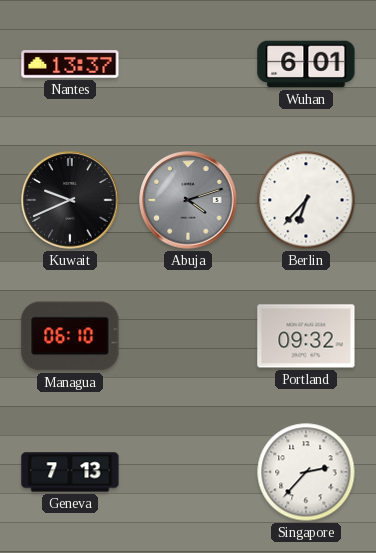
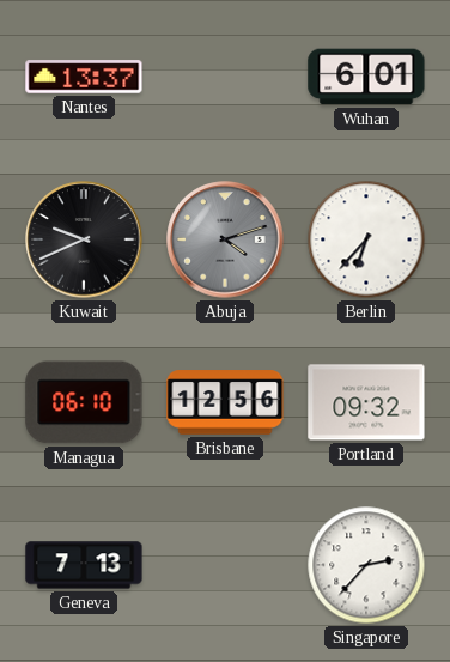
Brisbane: none -> 12:56
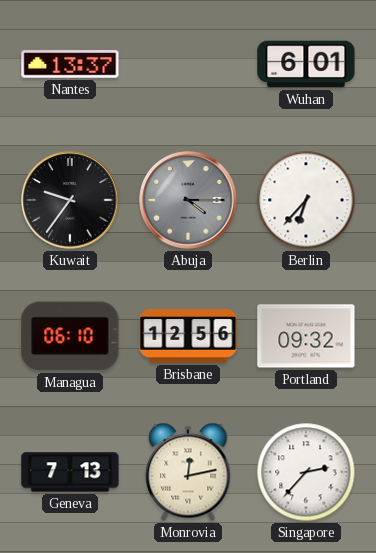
Kuwait: 9:41 -> 9:36
Abuja: 4:12 -> 4:15
Monrovia: none -> 12:13
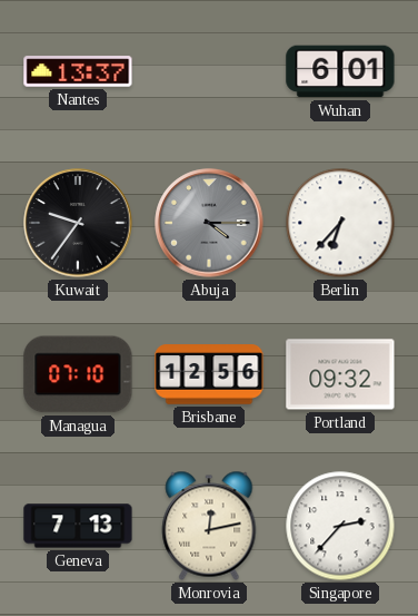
Managua: 06:10 -> 07:10
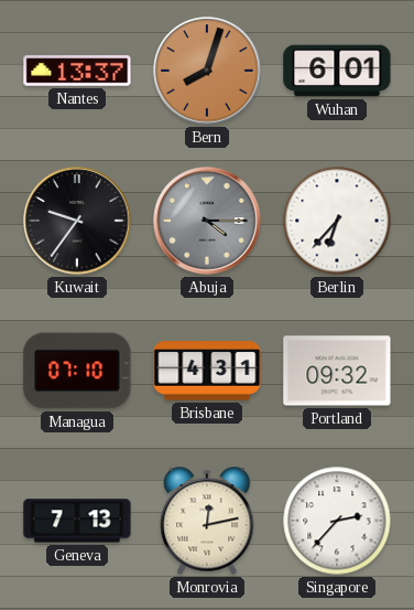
Bern: none -> 8:03
Brisbane: 12:56 -> 4:31
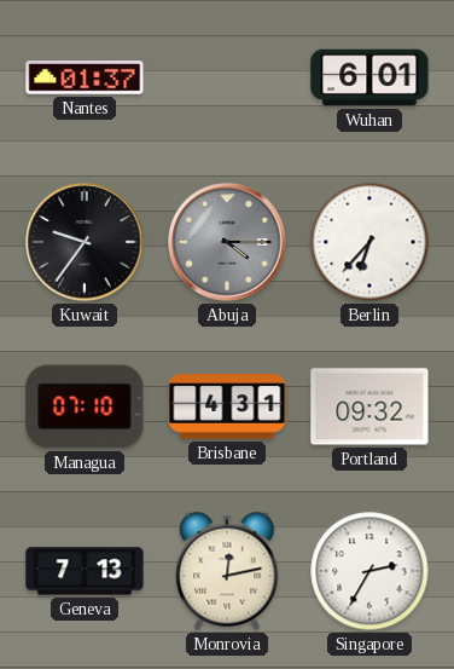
Nantes: 13:37 -> 01:37
Bern: 8:03 -> none
Singapore: 2:37 -> 2:35
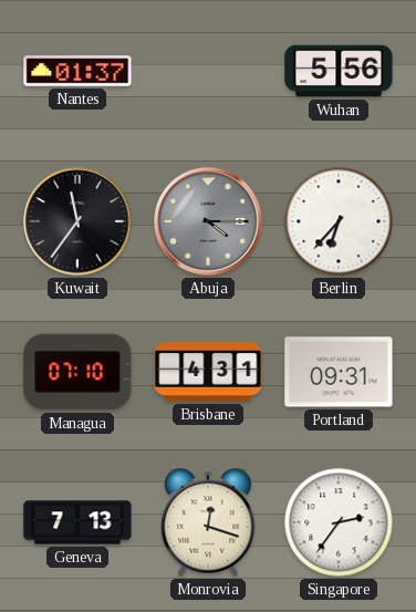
Wuhan: 6:01 -> 5:56
Kuwait: 9:36 -> 11:36
Portland: 09:32 -> 09:31
Monrovia: 12:13 -> 12:18
Singapore: 2:35 -> 2:36
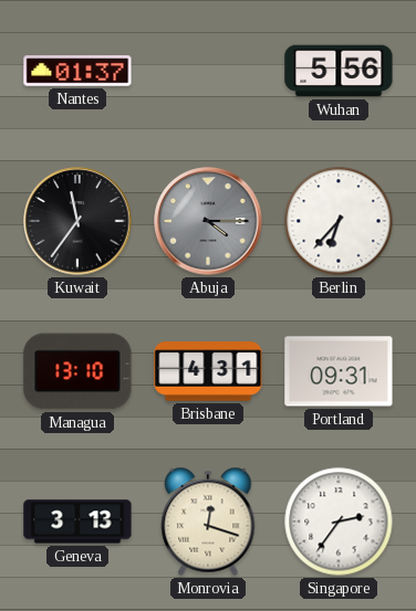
Managua: 07:10 -> 13:10
Geneva: 7:13 -> 3:13
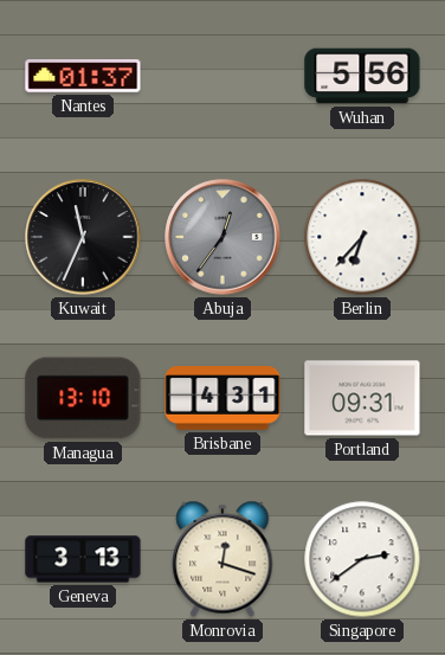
Kuwait: 11:36 -> 11:34
Abuja: 4:15 -> 12:36
Singapore: 2:36 -> 2:39
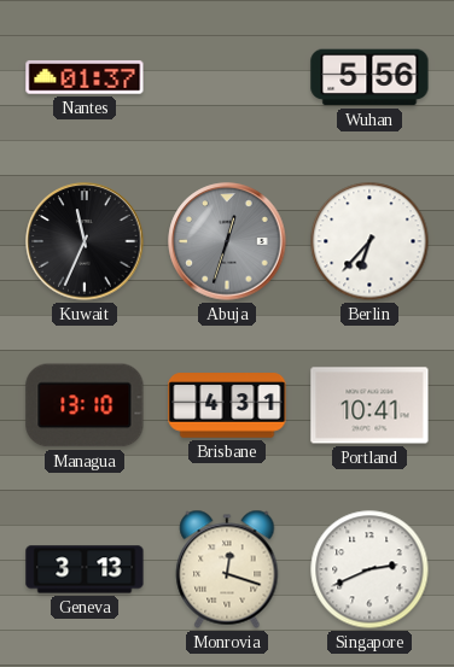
Abuja: 12:36 -> 12:33
Portland: 09:31 -> 10:41
Singapore: 2:39 -> 2:41
